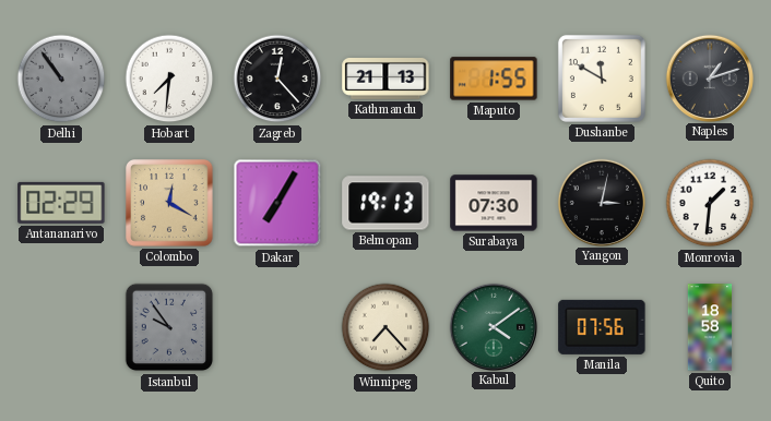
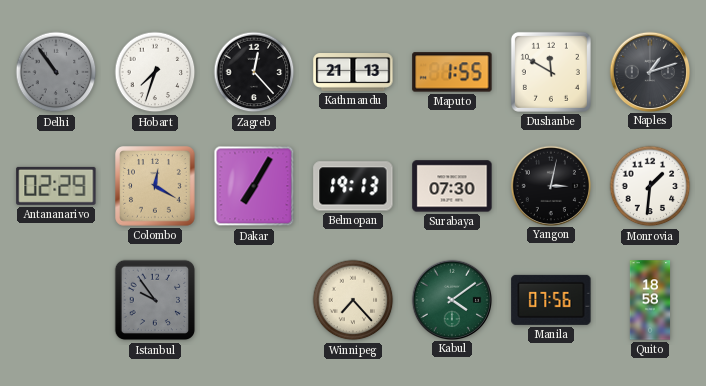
Hobart: 7:31 -> 7:33
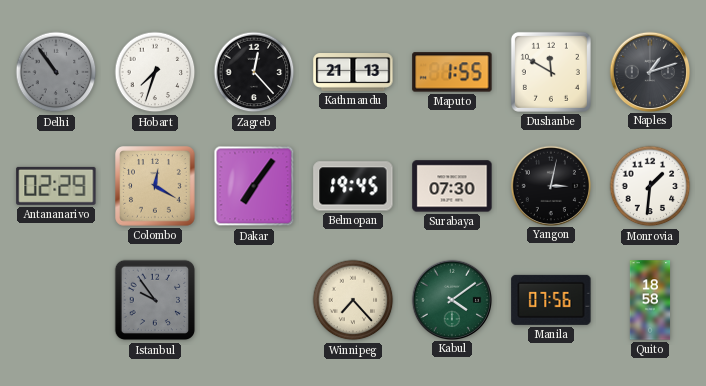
Dakar: 7:05 -> 7:06
Belmopan: 19:13 -> 19:45
